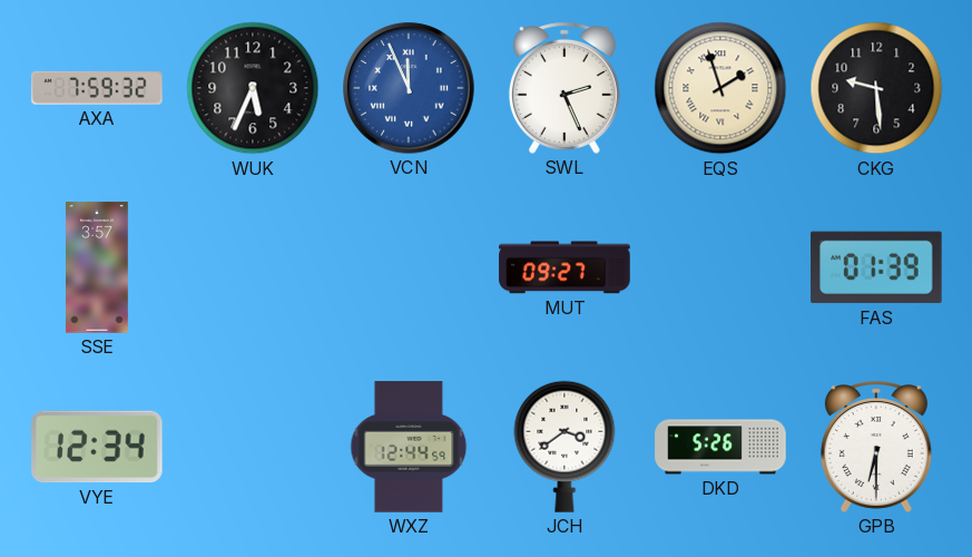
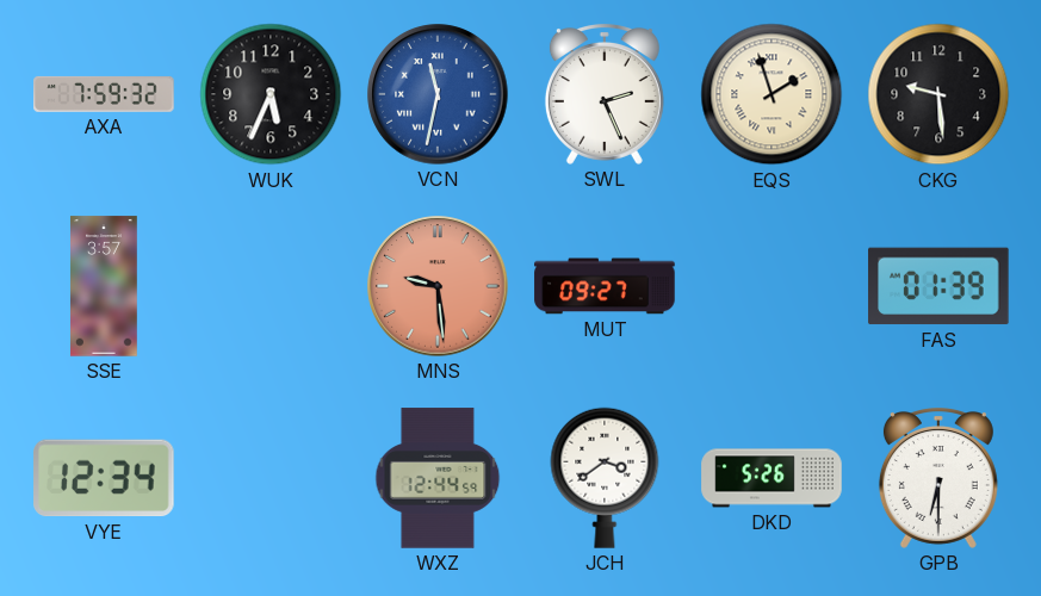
VCN: 11:56 -> 11:32
MNS: none -> 9:29
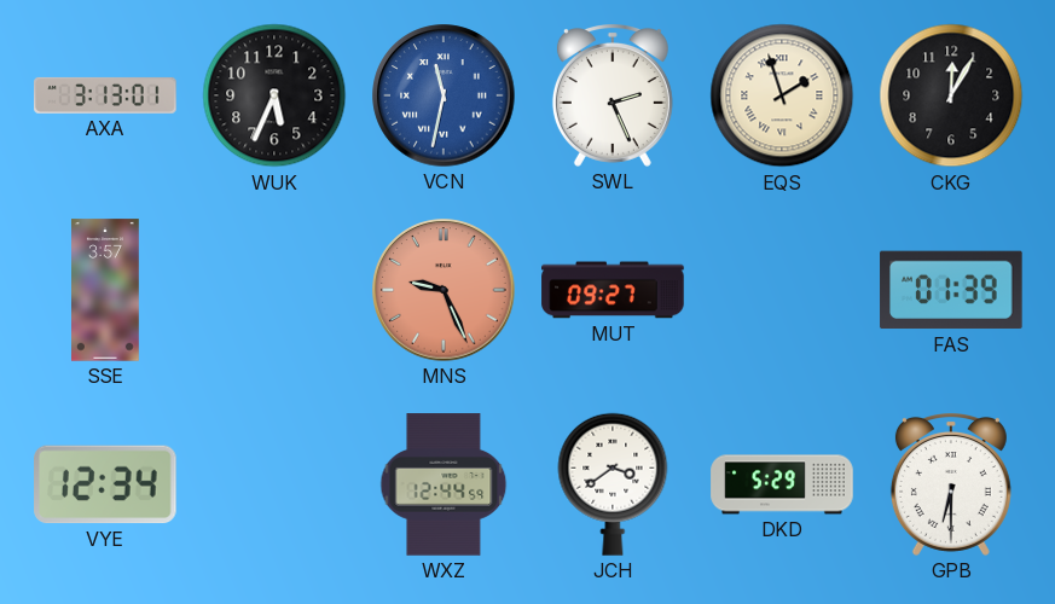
AXA: 7:59 -> 3:13
CKG: 9:29 -> 12:05
MNS: 9:29 -> 9:26
DKD: 5:26 -> 5:29
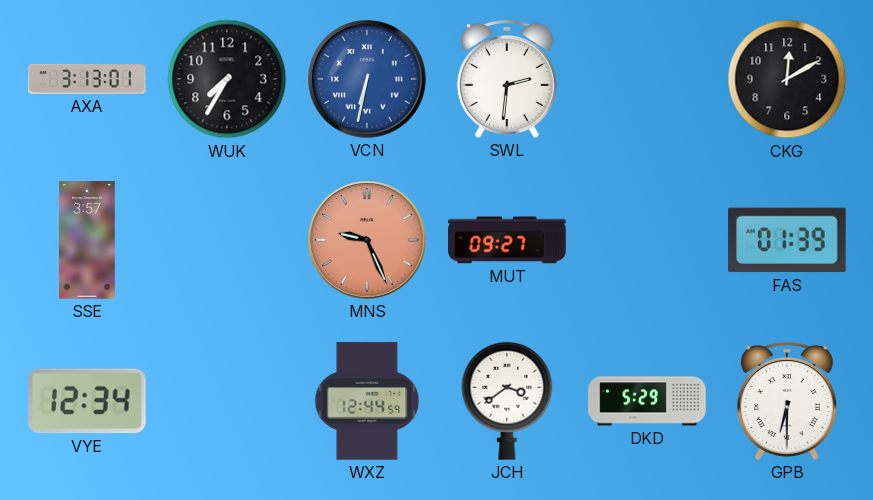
WUK: 5:34 -> 7:35
VCN: 11:32 -> 6:32
SWL: 2:26 -> 2:31
EQS: 1:57 -> none
CKG: 12:05 -> 12:10
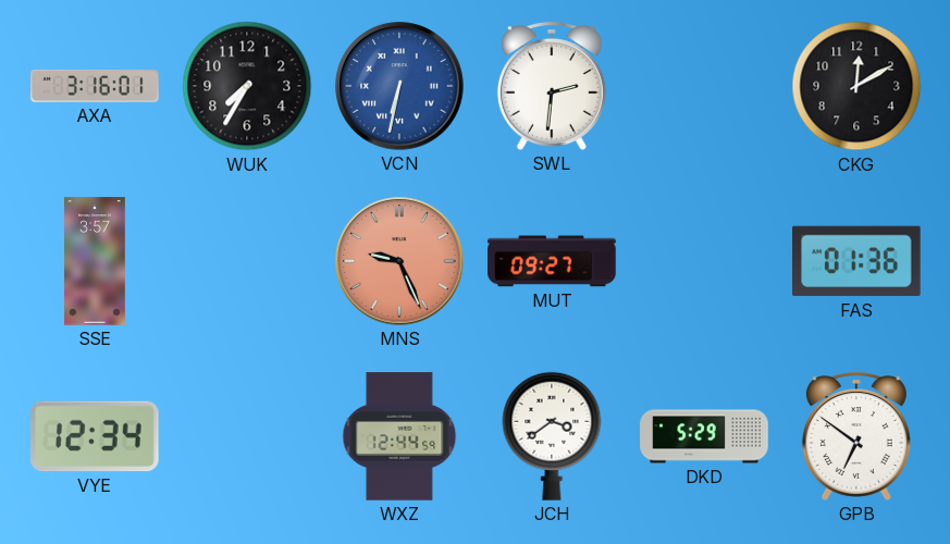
AXA: 3:13 -> 3:16
FAS: 01:39 -> 01:36
GPB: 6:30 -> 6:51
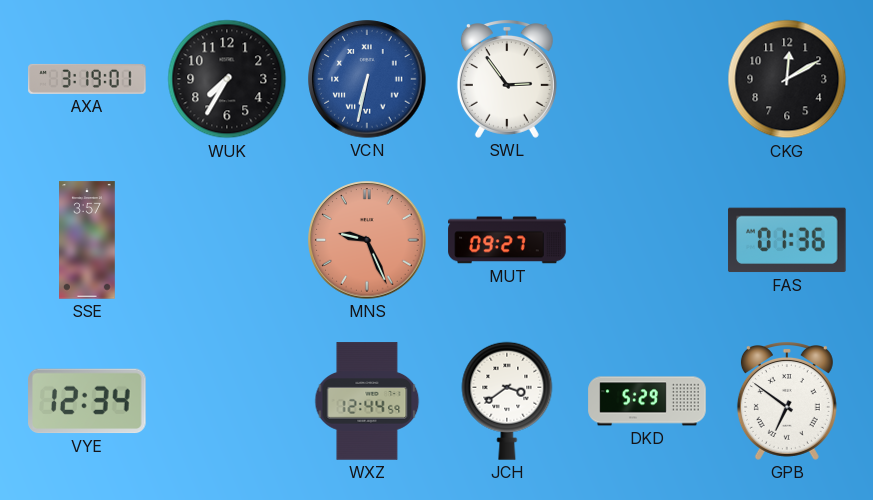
AXA: 3:16 -> 3:19
SWL: 2:31 -> 2:54
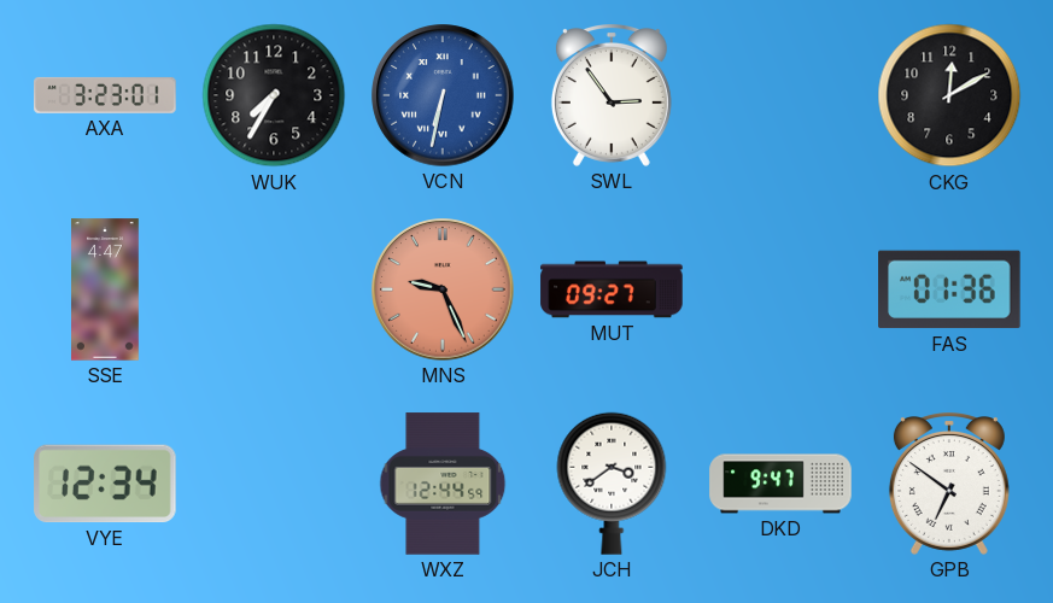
AXA: 3:19 -> 3:23
SSE: 3:57 -> 4:47
DKD: 5:29 -> 9:47
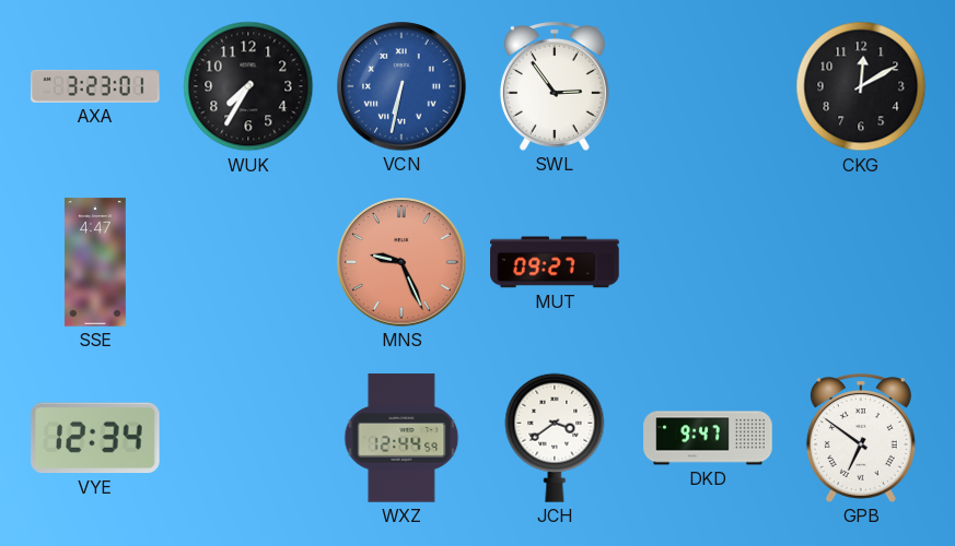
FAS: 01:36 -> none
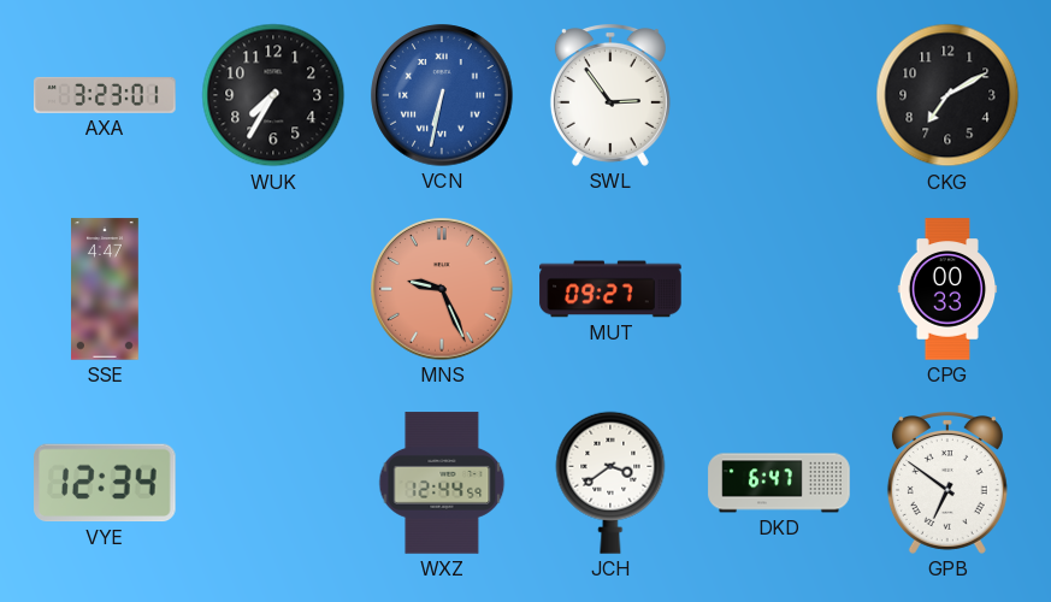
CKG: 12:10 -> 7:10
CPG: none -> 00:33
DKD: 9:47 -> 6:47
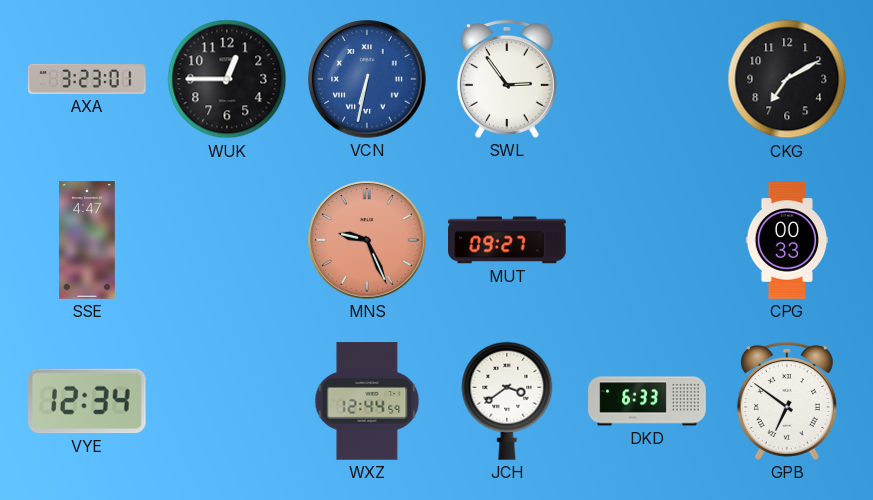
WUK: 7:35 -> 12:45
DKD: 6:47 -> 6:33
